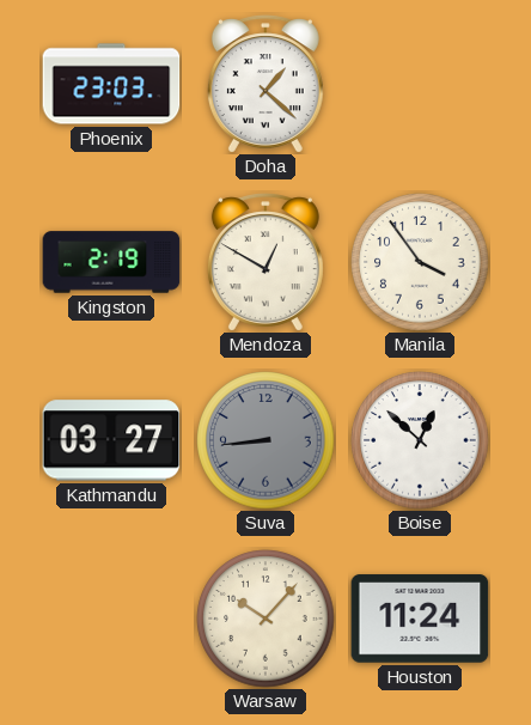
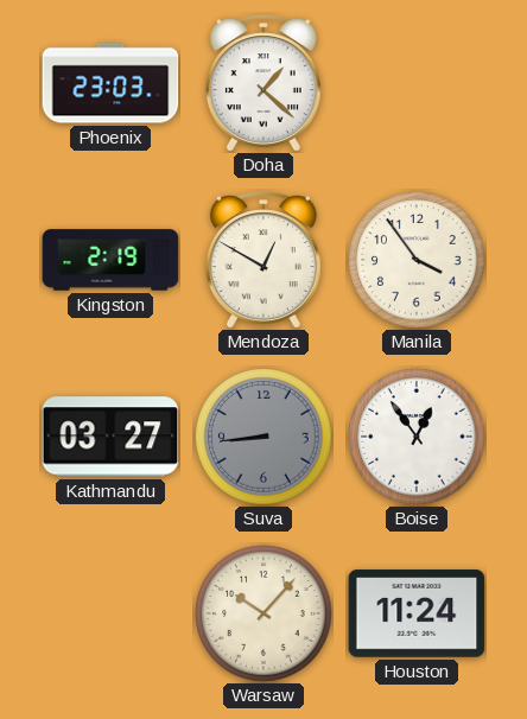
Boise: 12:52 -> 12:54
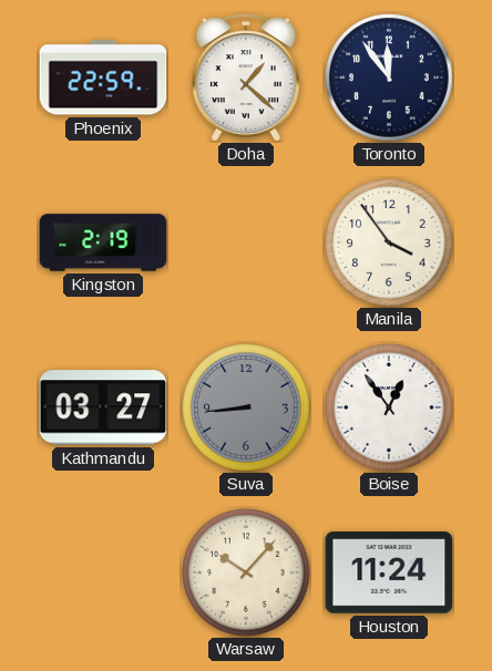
Phoenix: 23:03 -> 22:59
Toronto: none -> 11:54
Mendoza: 12:50 -> none
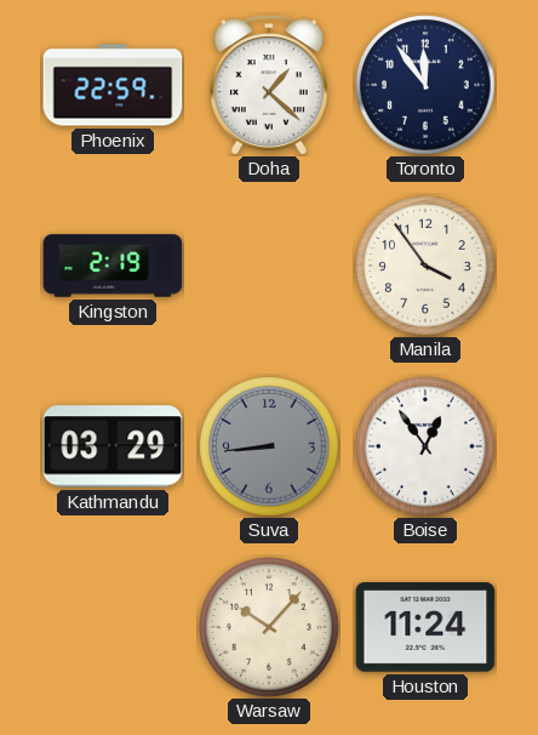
Kathmandu: 03:27 -> 03:29
